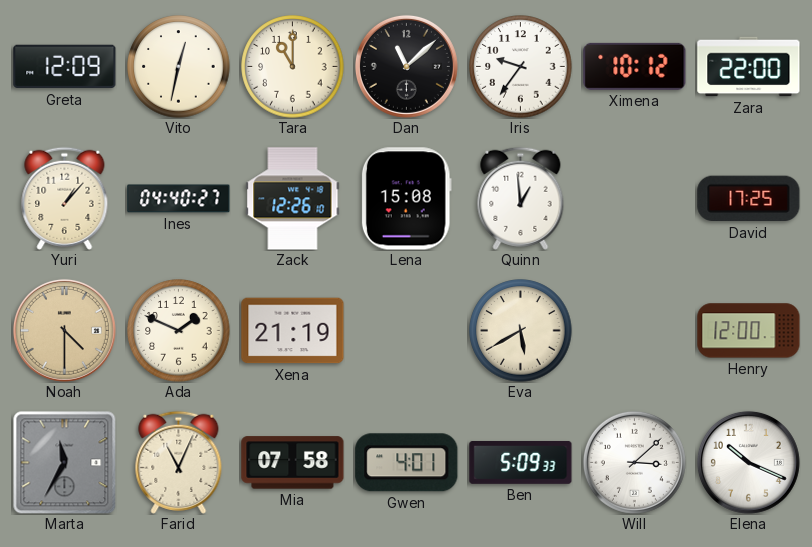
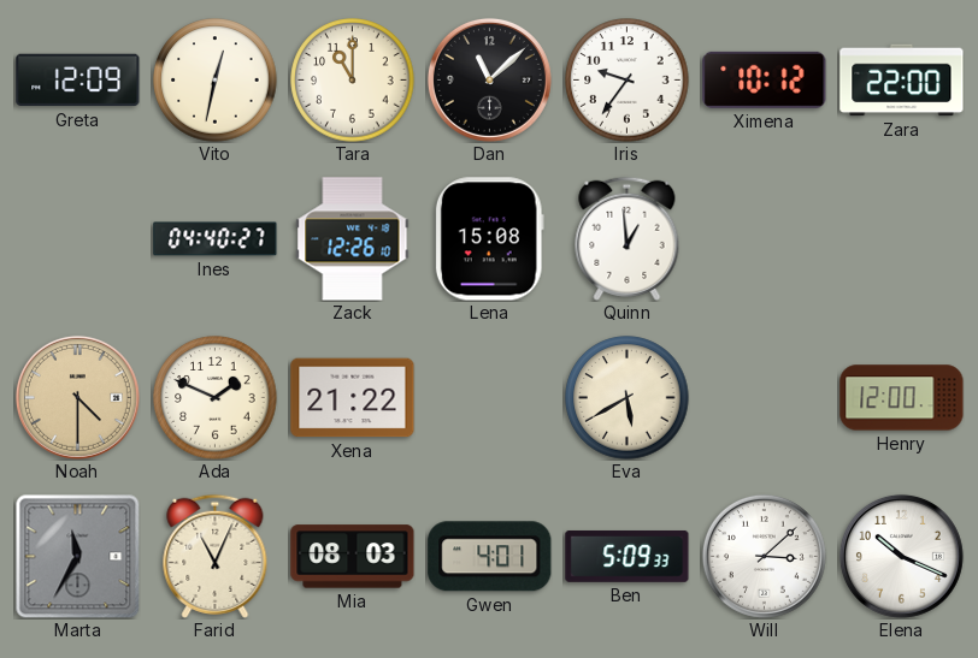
Yuri: 1:07 -> none
David: 17:25 -> none
Xena: 21:19 -> 21:22
Mia: 07:58 -> 08:03
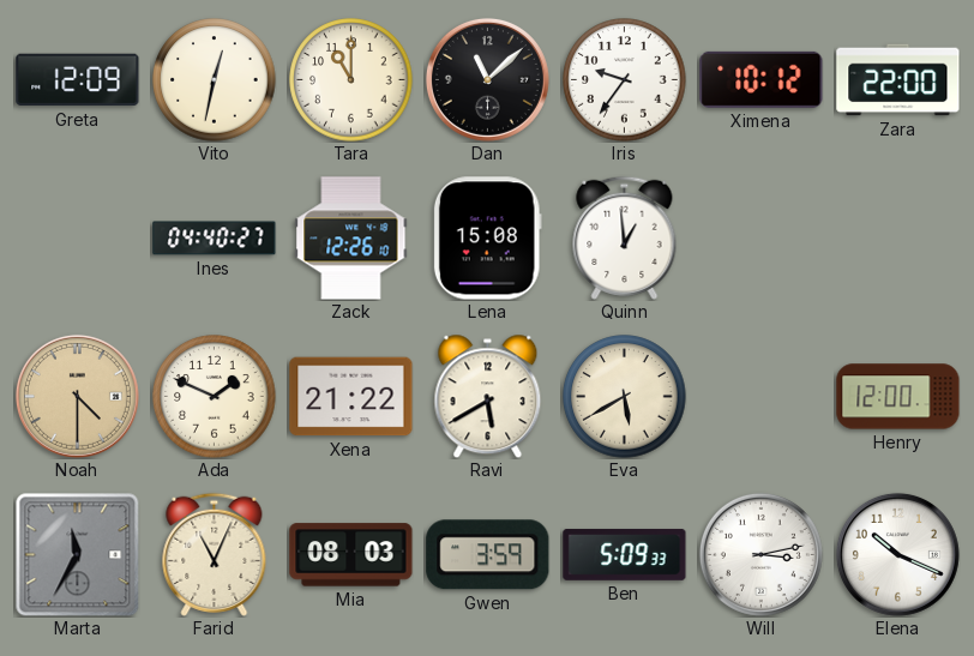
Ravi: none -> 5:40
Gwen: 4:01 -> 3:59
Will: 3:08 -> 3:13
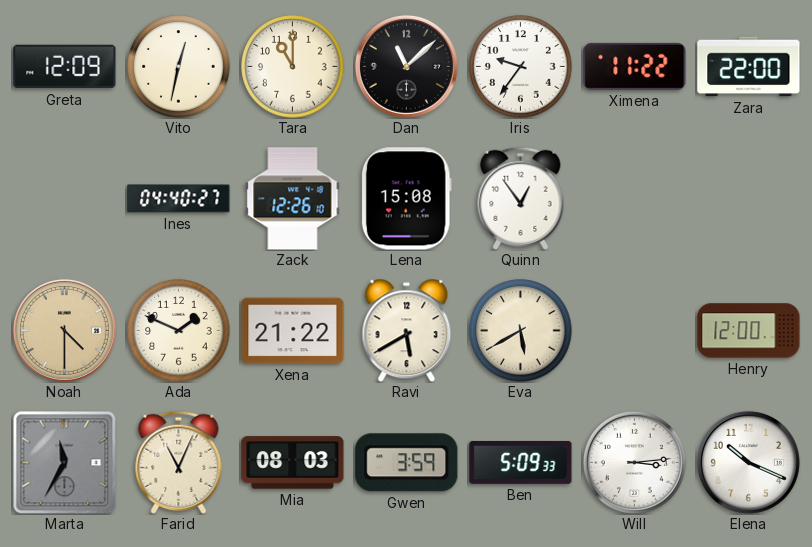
Ximena: 10:12 -> 11:22
Quinn: 12:59 -> 12:54
Will: 3:13 -> 3:14
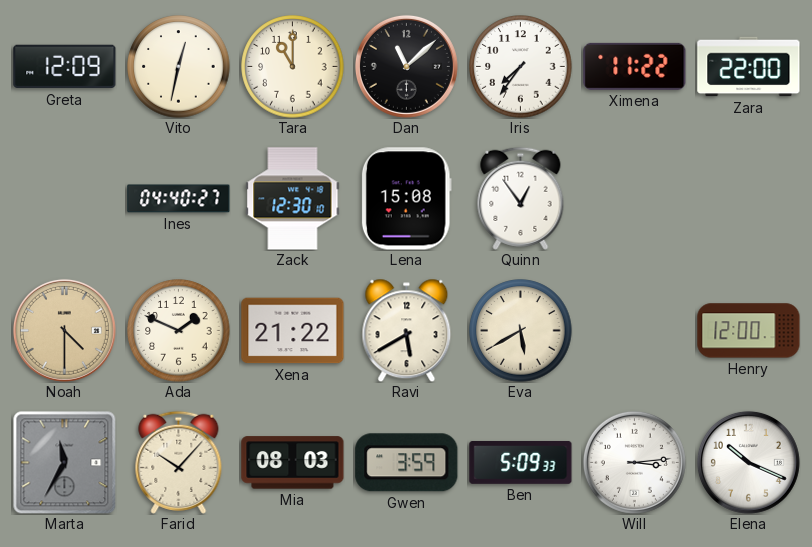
Iris: 9:36 -> 7:36
Zack: 12:26 -> 12:30
Farid: 11:04 -> 10:07
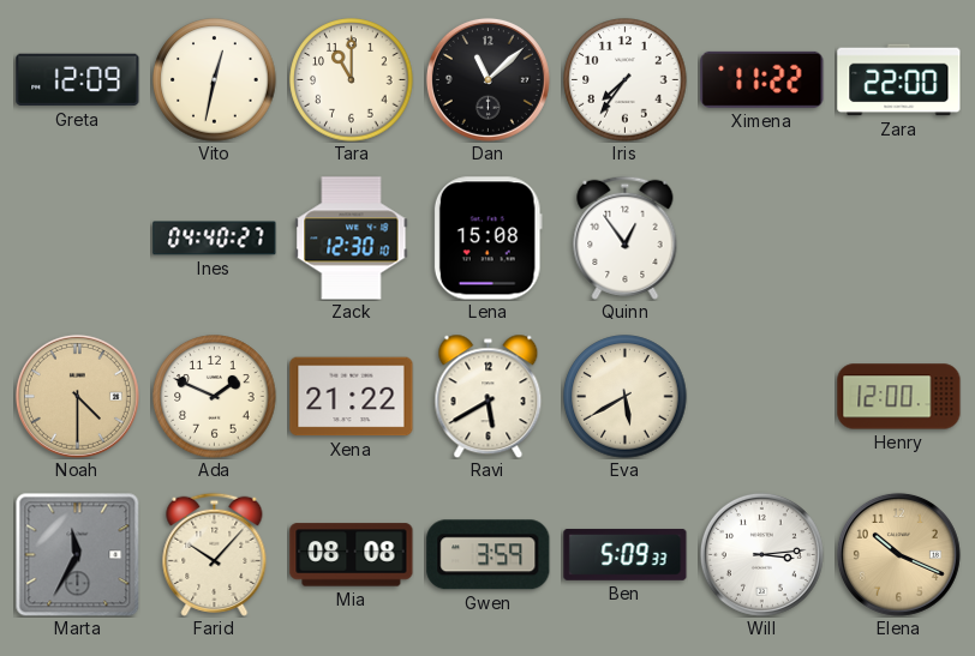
Mia: 08:03 -> 08:08
Elena dial: white -> champagne
